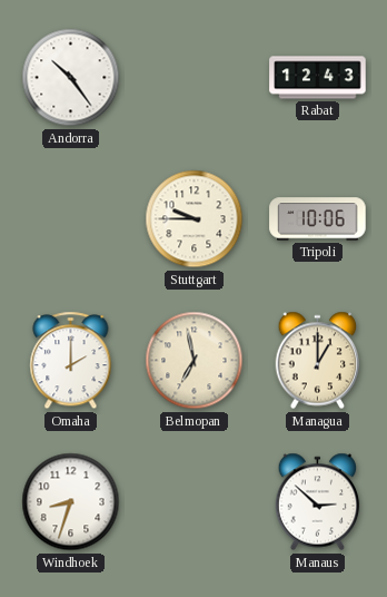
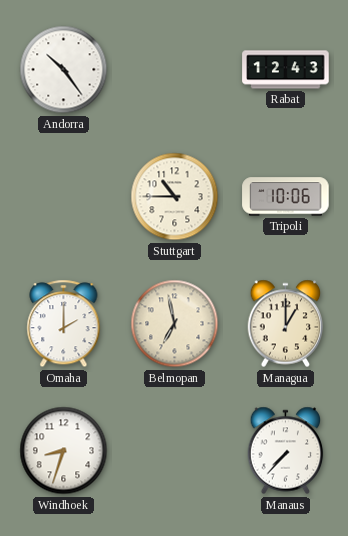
Stuttgart: 9:45 -> 10:45
Manaus: 2:52 -> 7:37
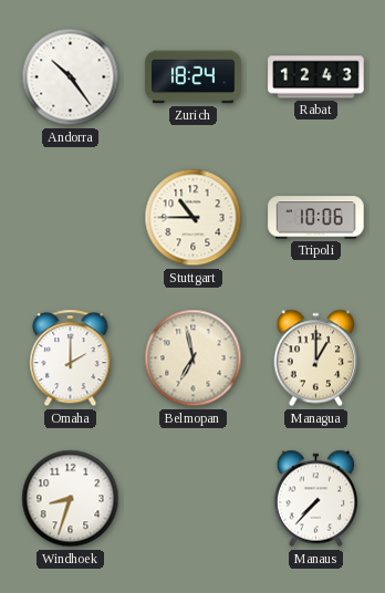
Zurich: none -> 18:24
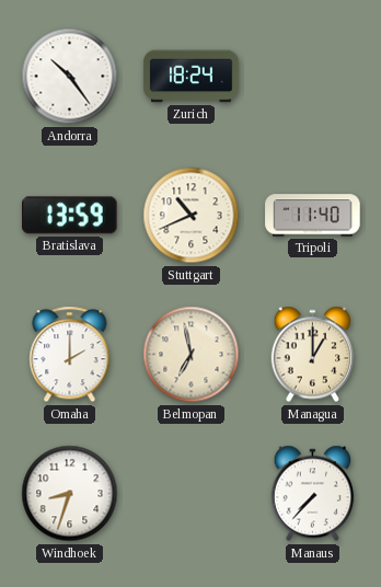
Rabat: 12:43 -> none
Bratislava: none -> 13:59
Stuttgart: 10:45 -> 10:41
Tripoli: 10:06 -> 11:40
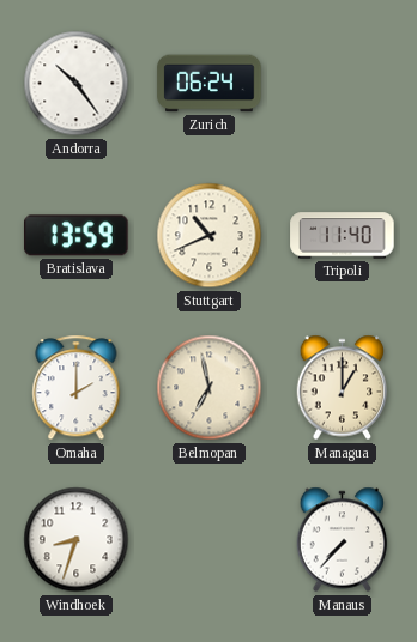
Zurich: 18:24 -> 06:24
